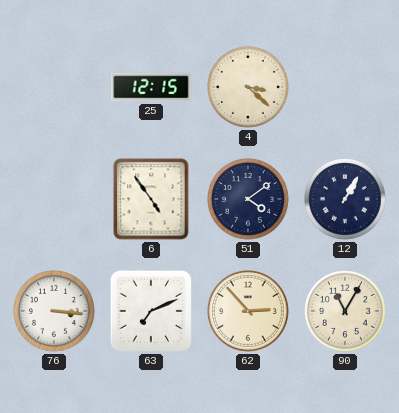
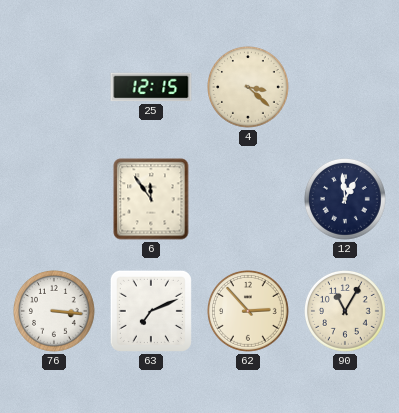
6: 4:54 -> 11:54
51: 4:09 -> none
12: 1:05 -> 12:59
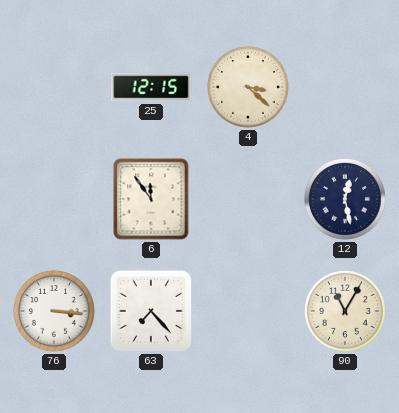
12: 12:59 -> 12:28
63: 7:11 -> 7:23
62: 2:53 -> none
